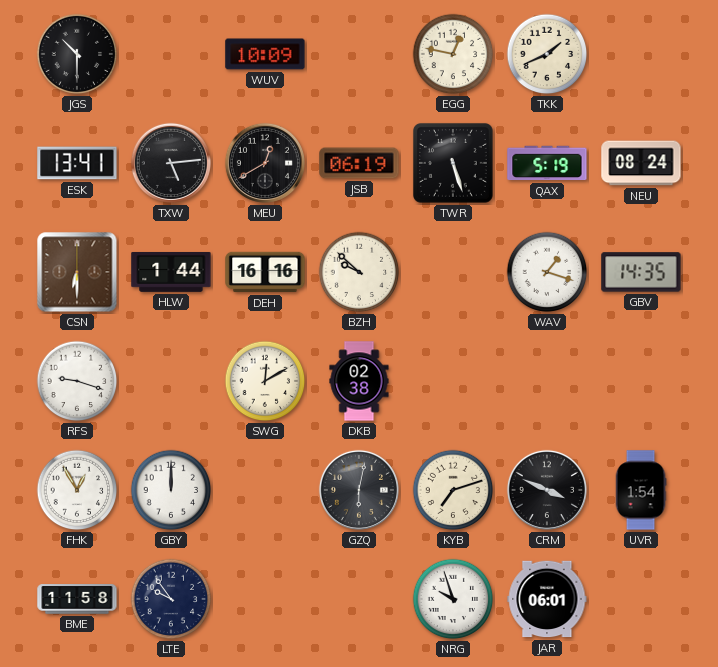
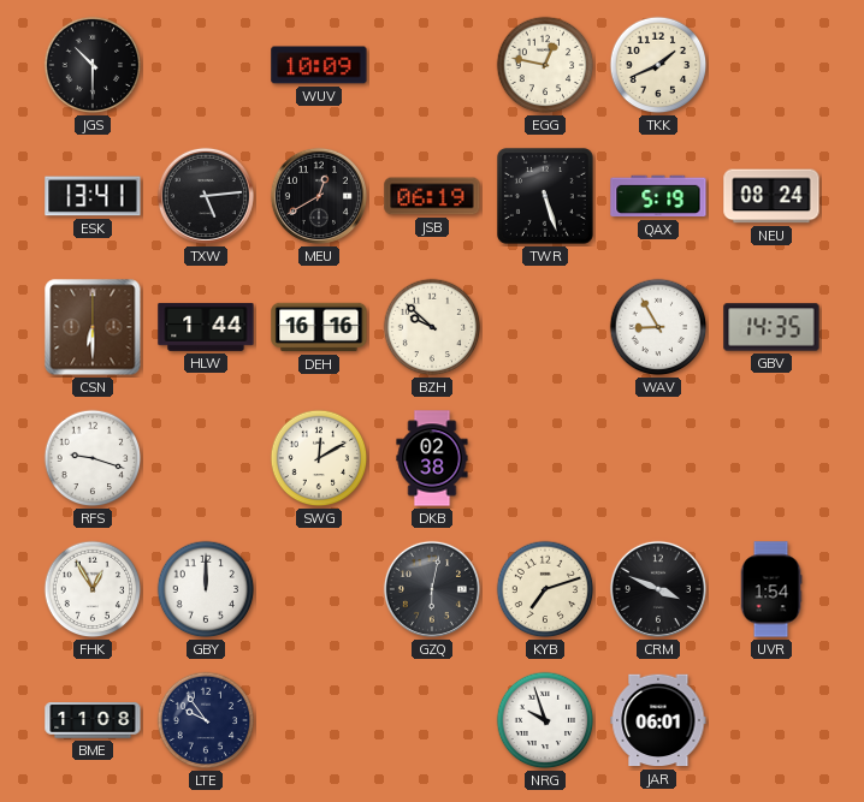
WAV: 1:18 -> 8:55
BME: 11:58 -> 11:08
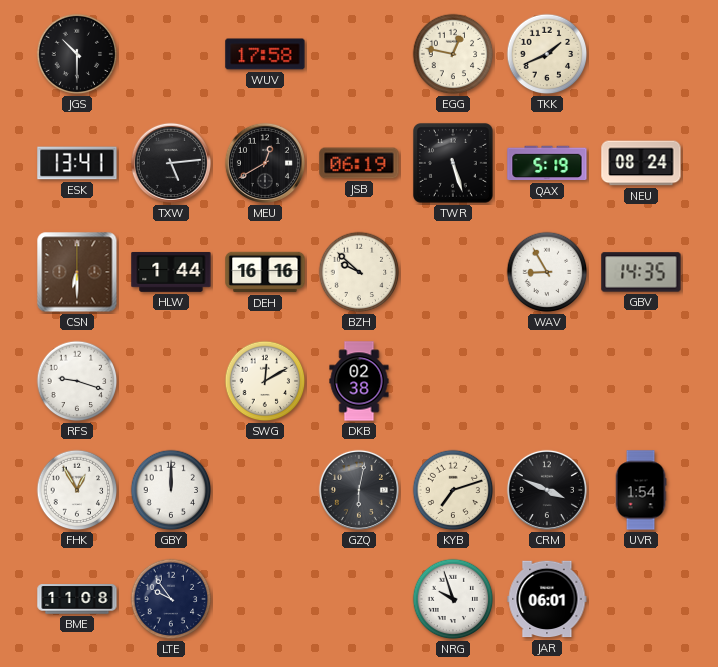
WUV: 10:09 -> 17:58
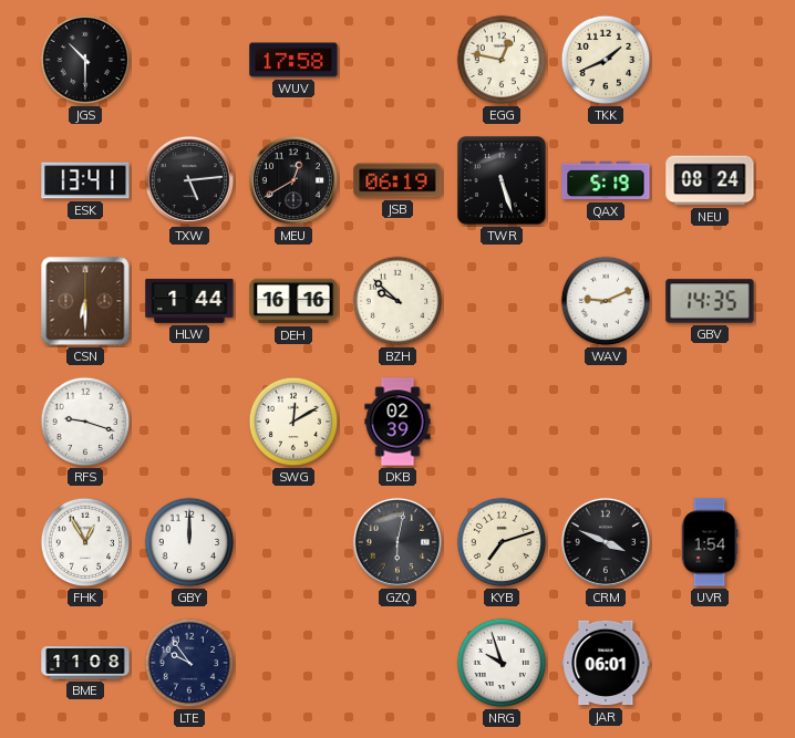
WAV: 8:55 -> 9:11
DKB: 02:38 -> 02:39
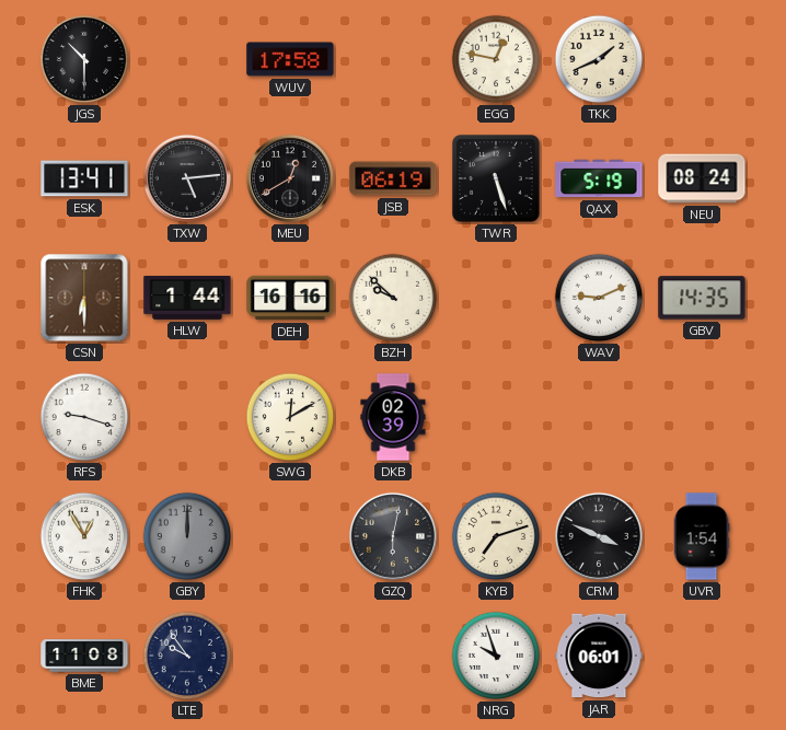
GBY dial: white -> grey
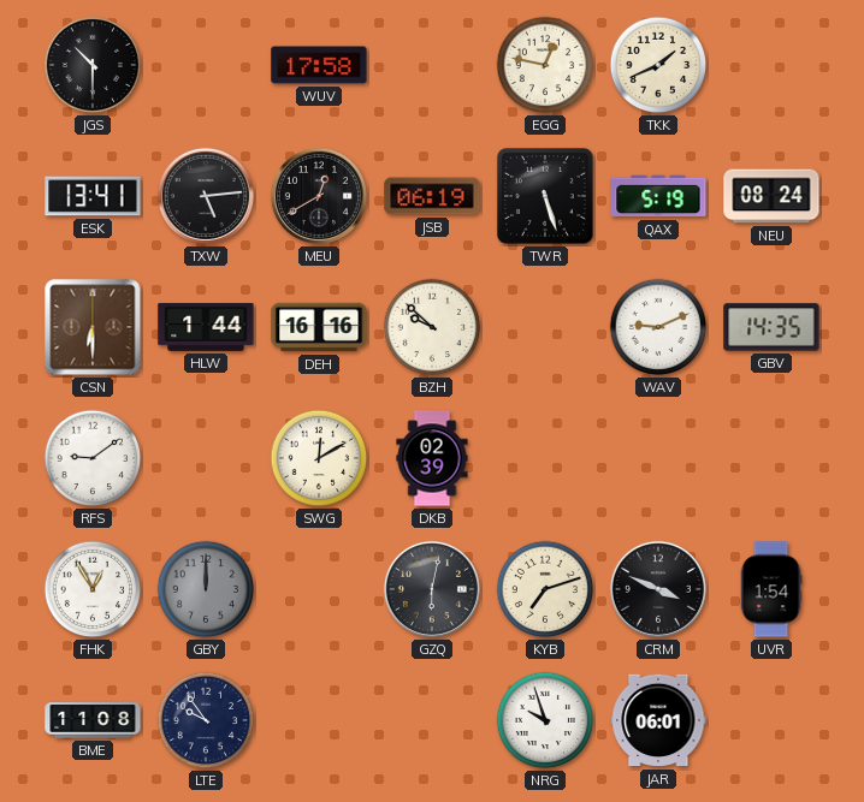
RFS: 9:18 -> 9:09
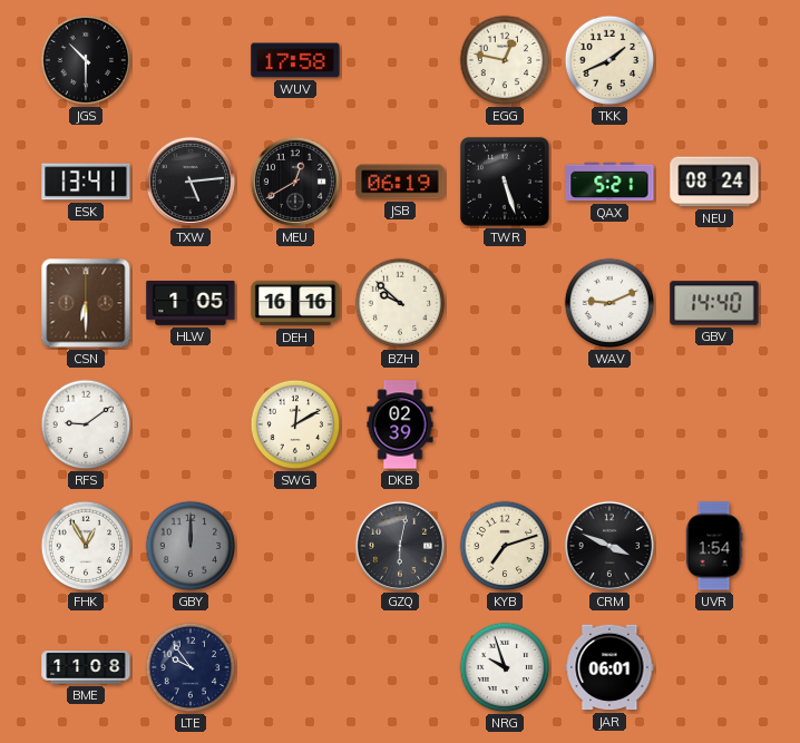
QAX: 5:19 -> 5:21
HLW: 1:44 -> 1:05
GBV: 14:35 -> 14:40
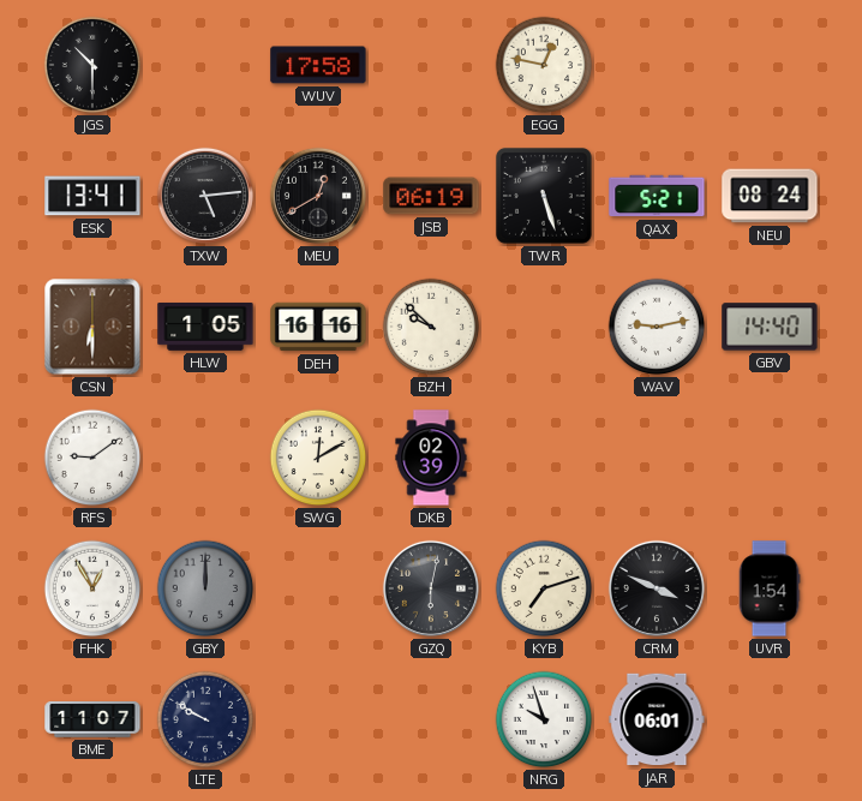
TKK: 1:41 -> none
WAV: 9:11 -> 9:13
BME: 11:08 -> 11:07
LTE: 9:54 -> 9:50
